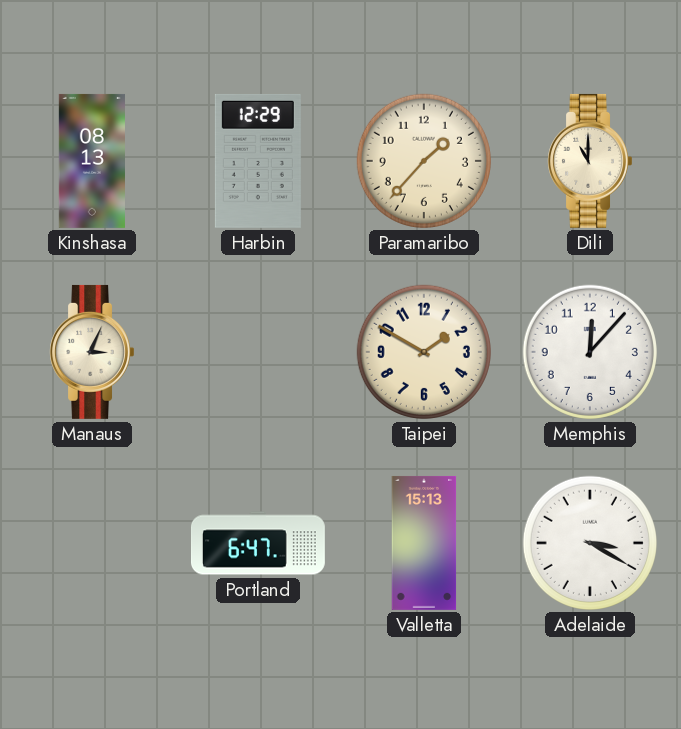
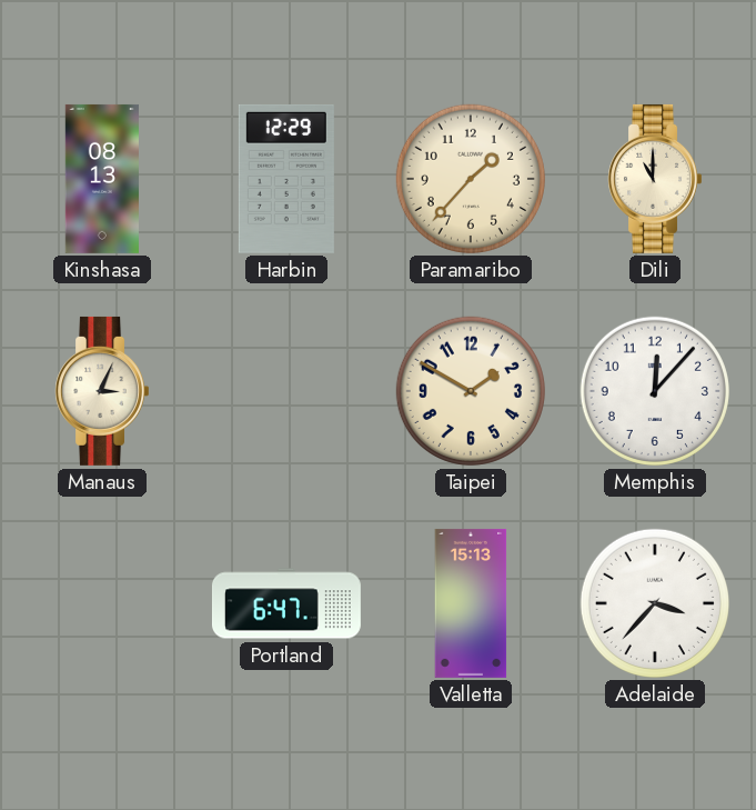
Adelaide: 3:20 -> 3:37
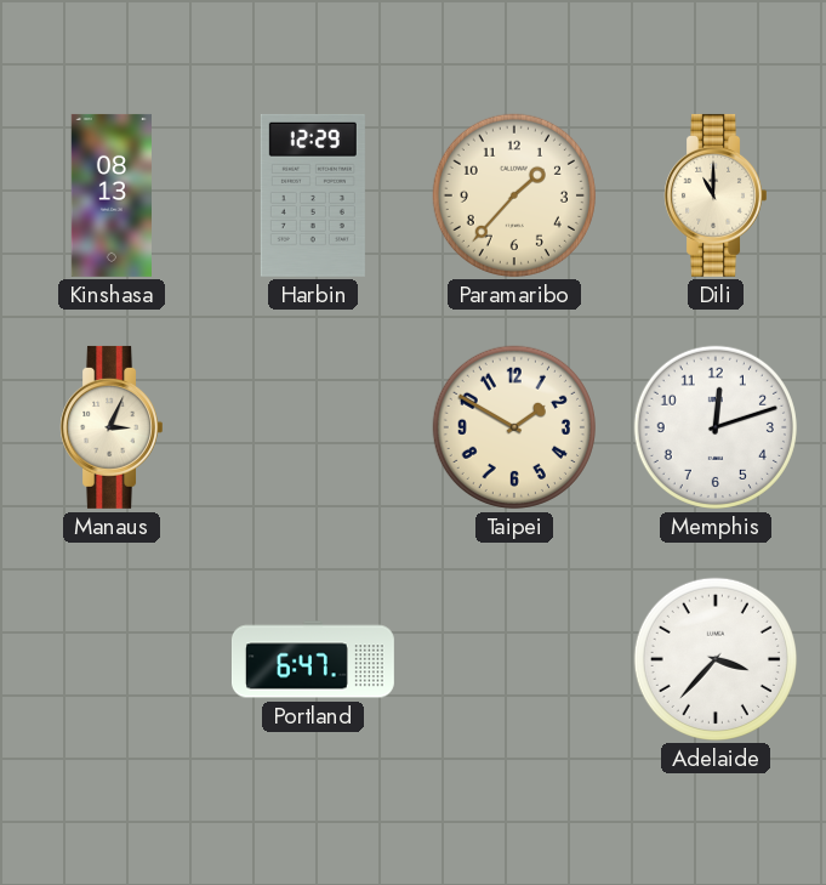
Memphis: 12:07 -> 12:12
Valletta: 15:13 -> none
